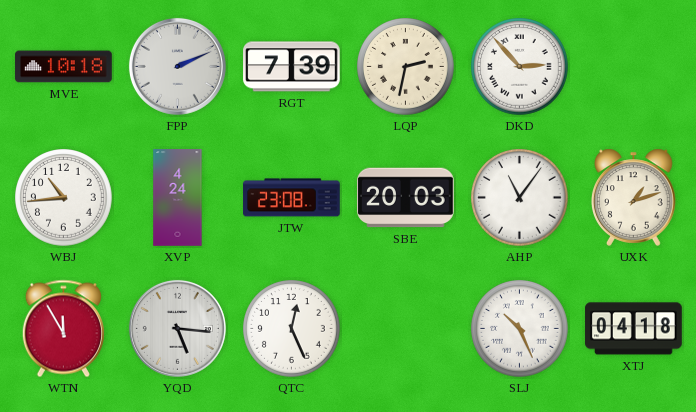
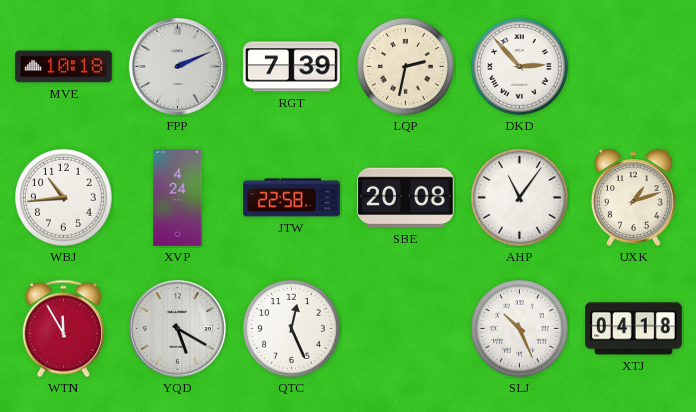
JTW: 23:08 -> 22:58
SBE: 20:03 -> 20:08
YQD: 5:16 -> 5:20
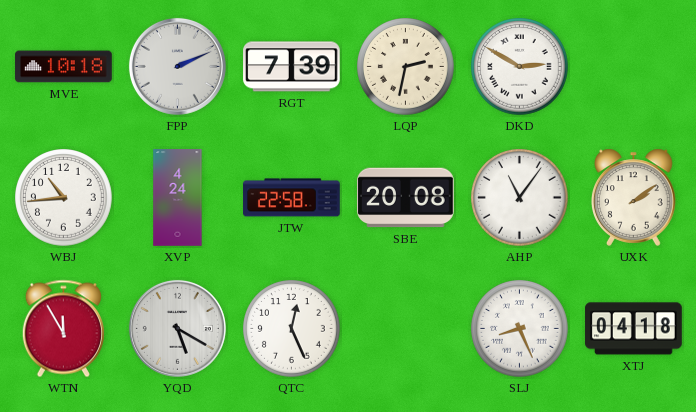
DKD: 2:53 -> 2:50
UXK: 1:12 -> 2:09
SLJ: 10:26 -> 8:26
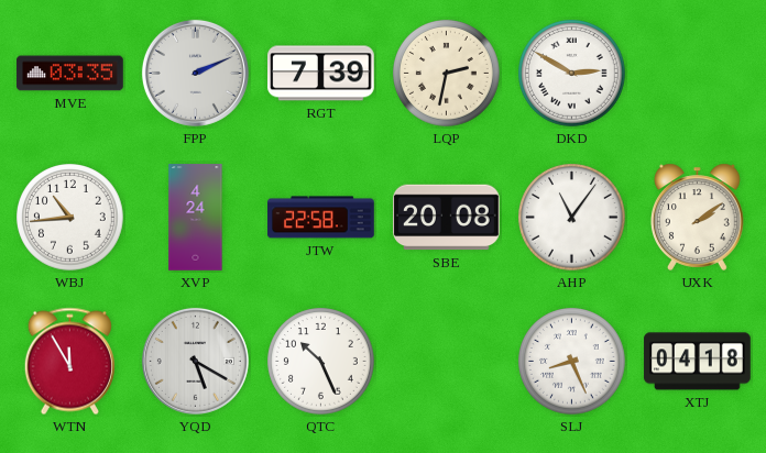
MVE: 10:18 -> 03:35
QTC: 12:26 -> 10:26
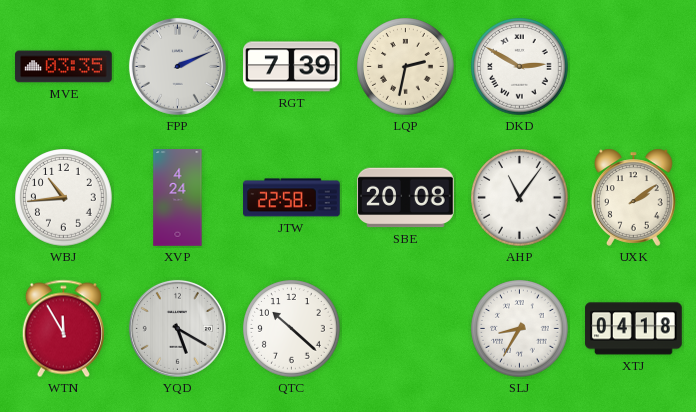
QTC: 10:26 -> 10:22
SLJ: 8:26 -> 8:35
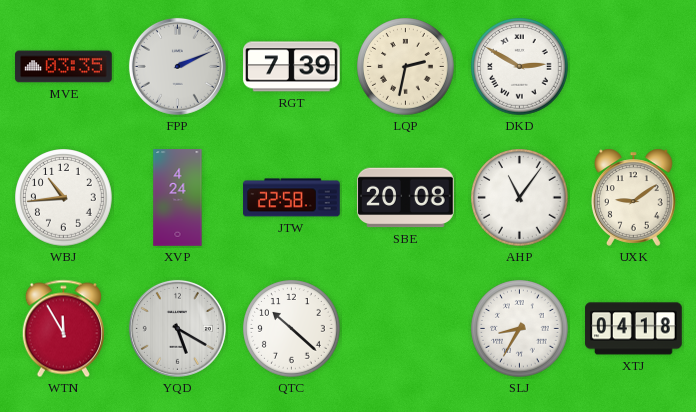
UXK: 2:09 -> 9:09
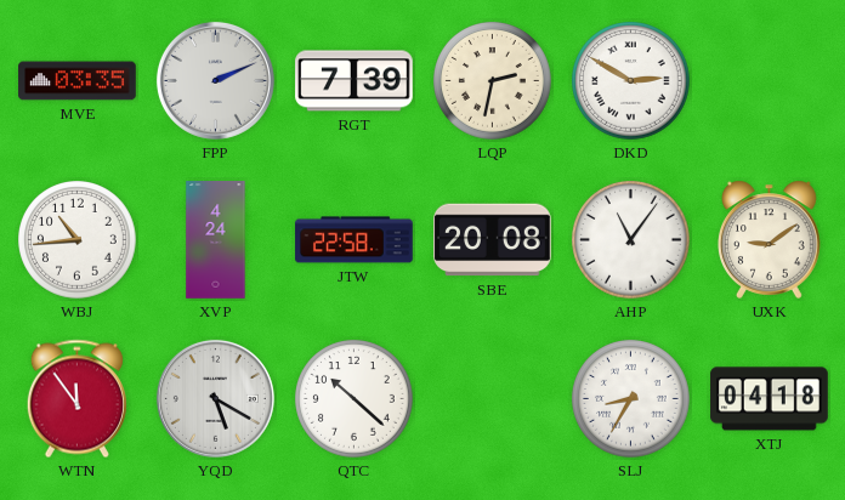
WTN: 11:55 -> 11:54
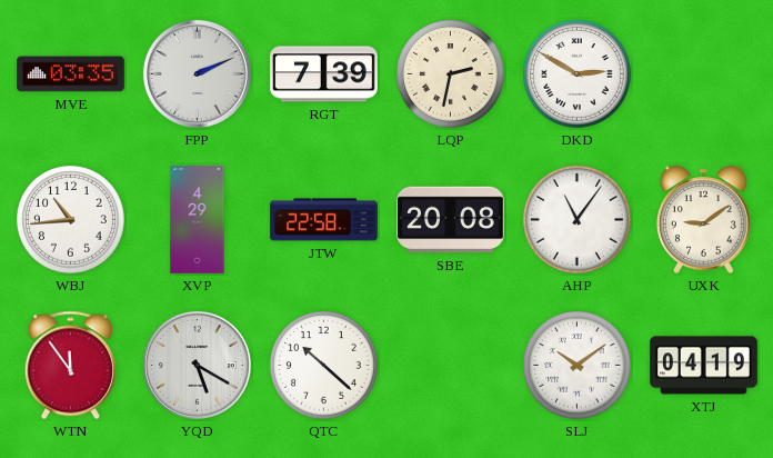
XVP: 4:24 -> 4:29
SLJ: 8:35 -> 10:09
XTJ: 04:18 -> 04:19
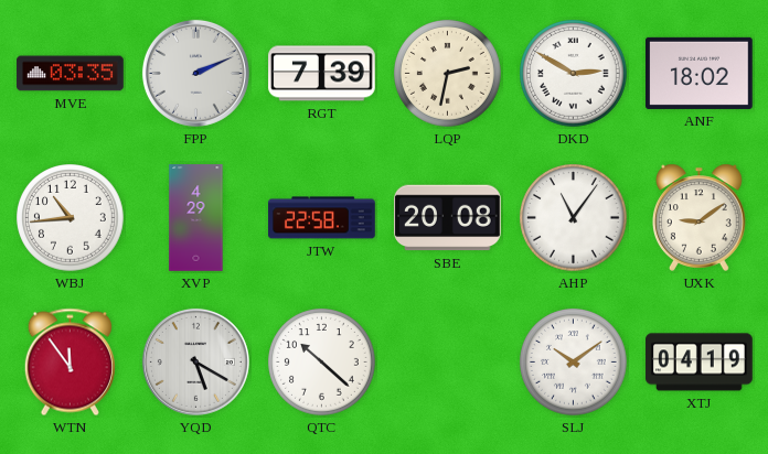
ANF: none -> 18:02
